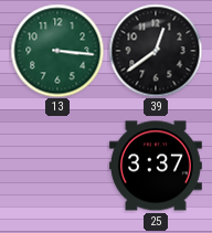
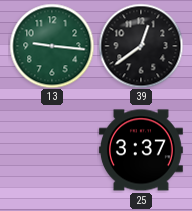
13: 3:16 -> 9:16
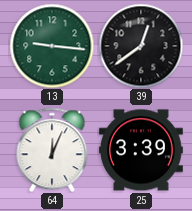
64: none -> 12:04
25: 3:37 -> 3:39
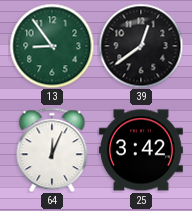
13: 9:16 -> 8:54
25: 3:39 -> 3:42
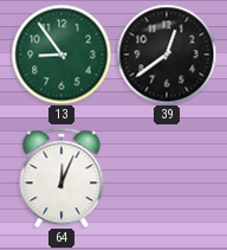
25: 3:42 -> none
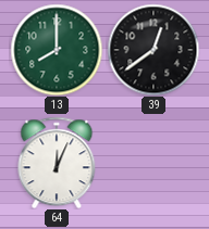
13: 8:54 -> 8:00
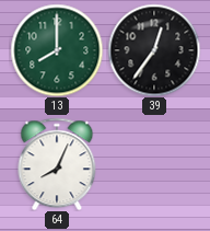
39: 12:39 -> 12:36
64: 12:04 -> 8:04
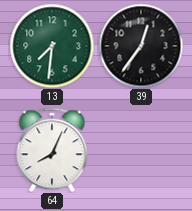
13: 8:00 -> 7:31
